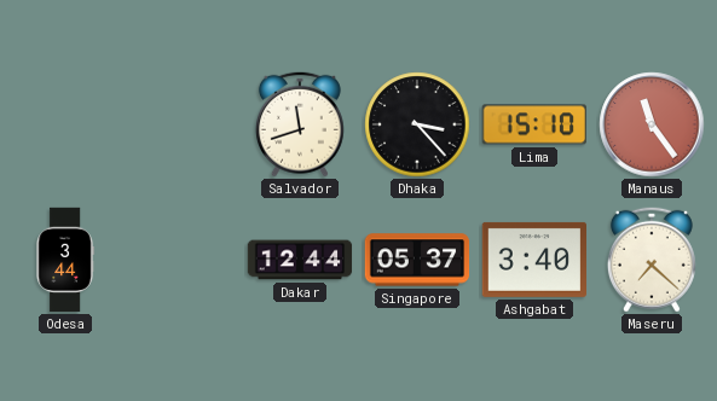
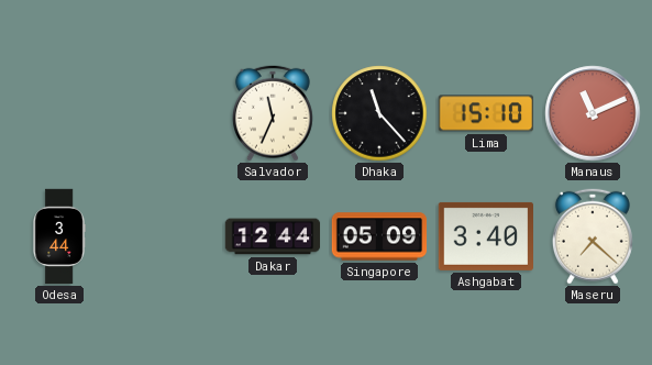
Salvador: 11:42 -> 11:34
Dhaka: 3:23 -> 11:23
Manaus: 11:24 -> 11:11
Singapore: 05:37 -> 05:09
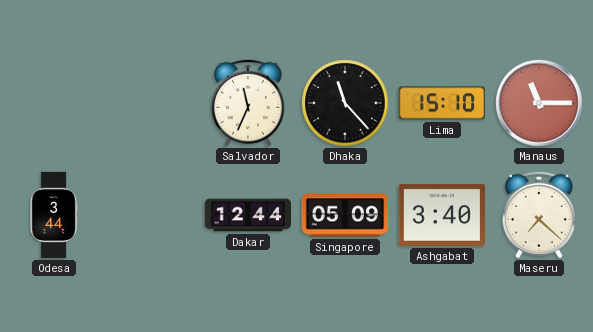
Manaus: 11:11 -> 11:15
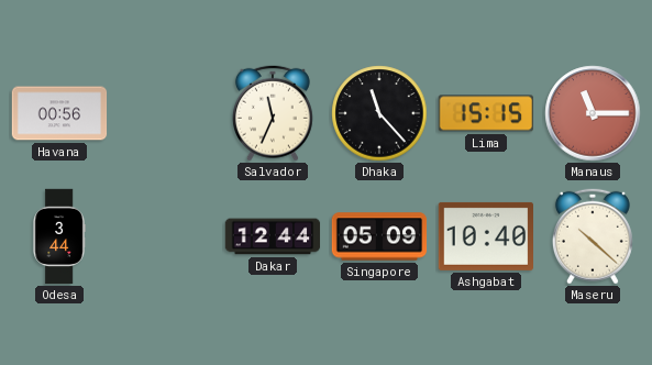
Havana: none -> 00:56
Lima: 15:10 -> 15:15
Ashgabat: 3:40 -> 10:40
Maseru: 7:22 -> 10:22
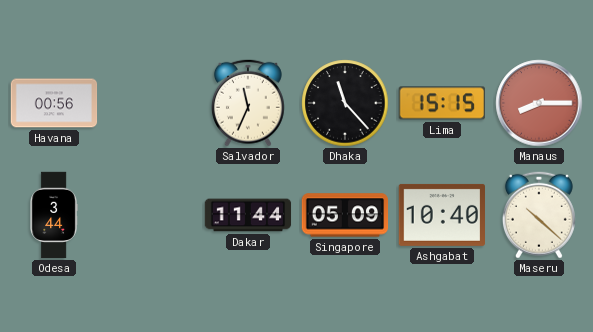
Manaus: 11:15 -> 8:15
Dakar: 12:44 -> 11:44
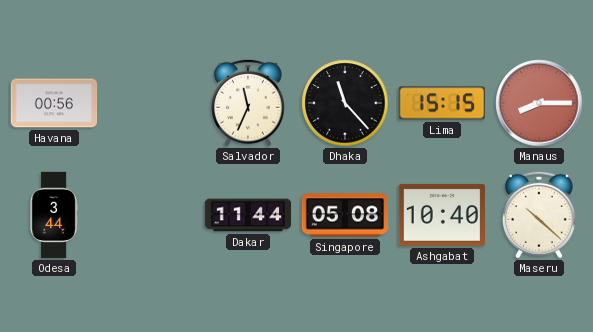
Singapore: 05:09 -> 05:08
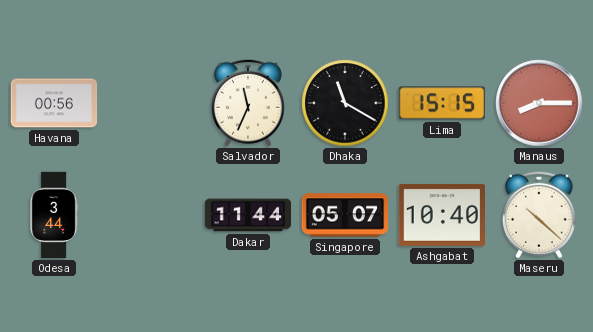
Dhaka: 11:23 -> 11:20
Singapore: 05:08 -> 05:07
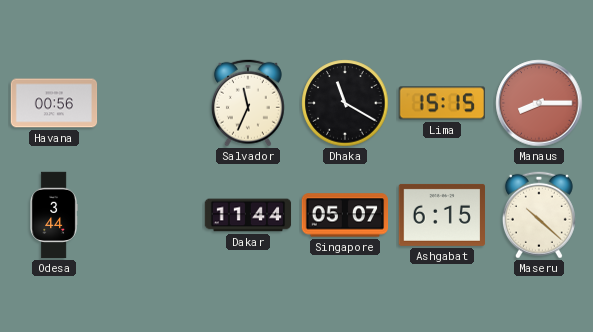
Ashgabat: 10:40 -> 6:15
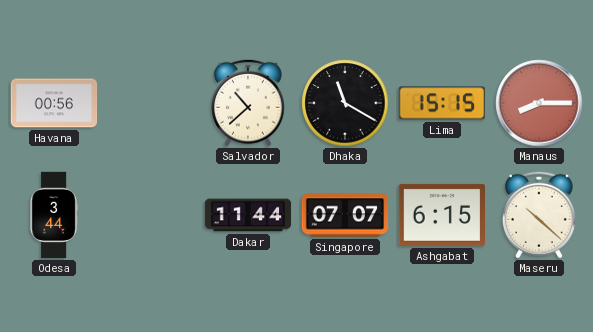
Salvador: 11:34 -> 10:38
Singapore: 05:07 -> 07:07
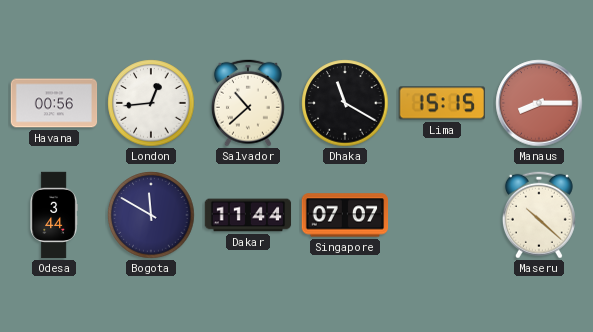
London: none -> 12:44
Bogota: none -> 11:50
Ashgabat: 6:15 -> none
